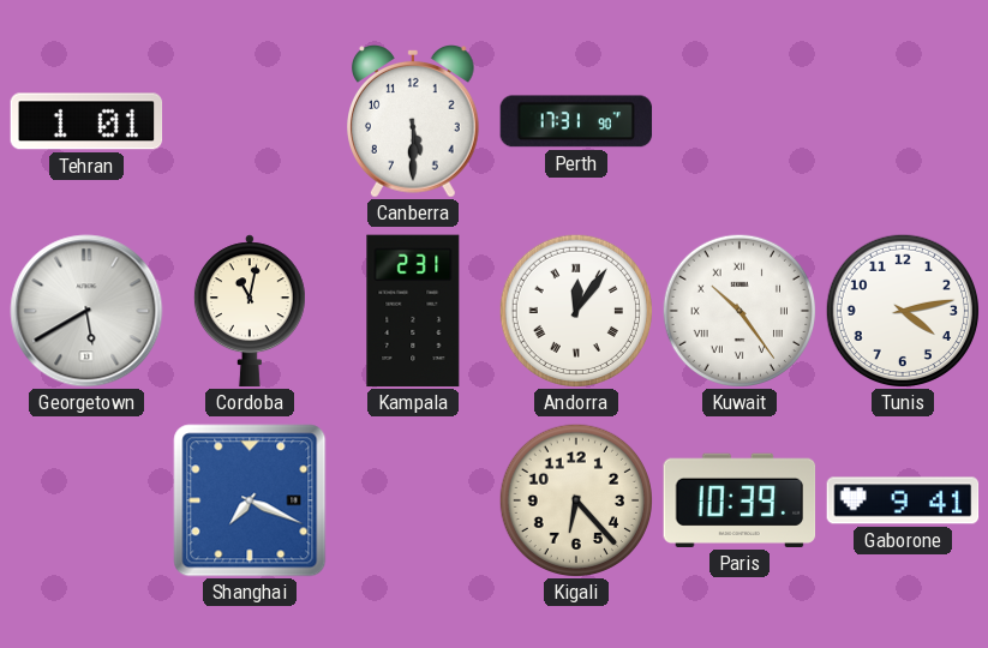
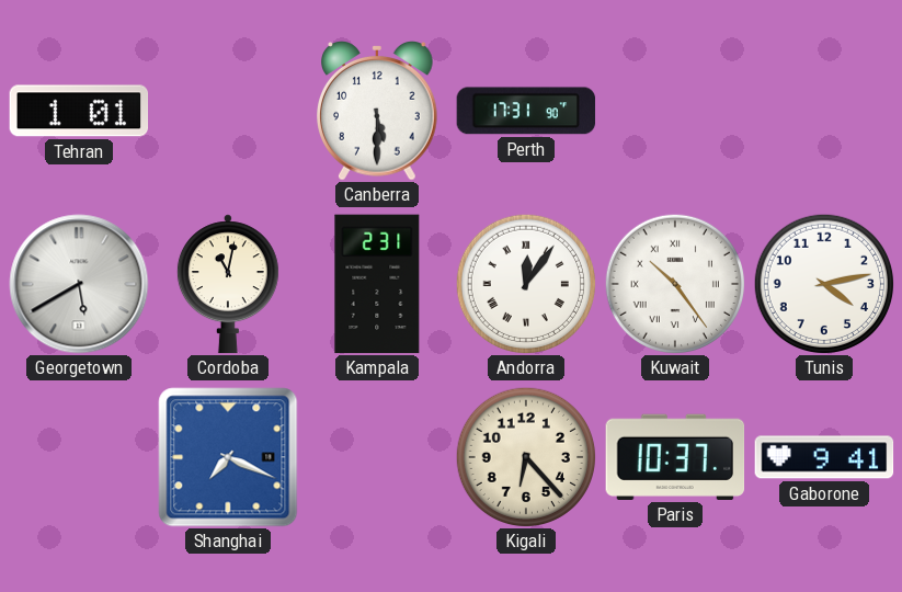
Paris: 10:39 -> 10:37
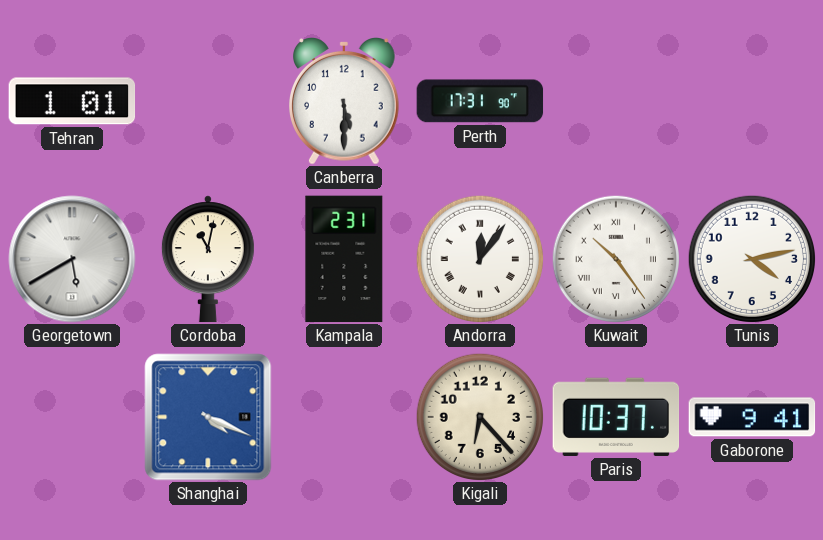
Shanghai: 7:19 -> 4:19
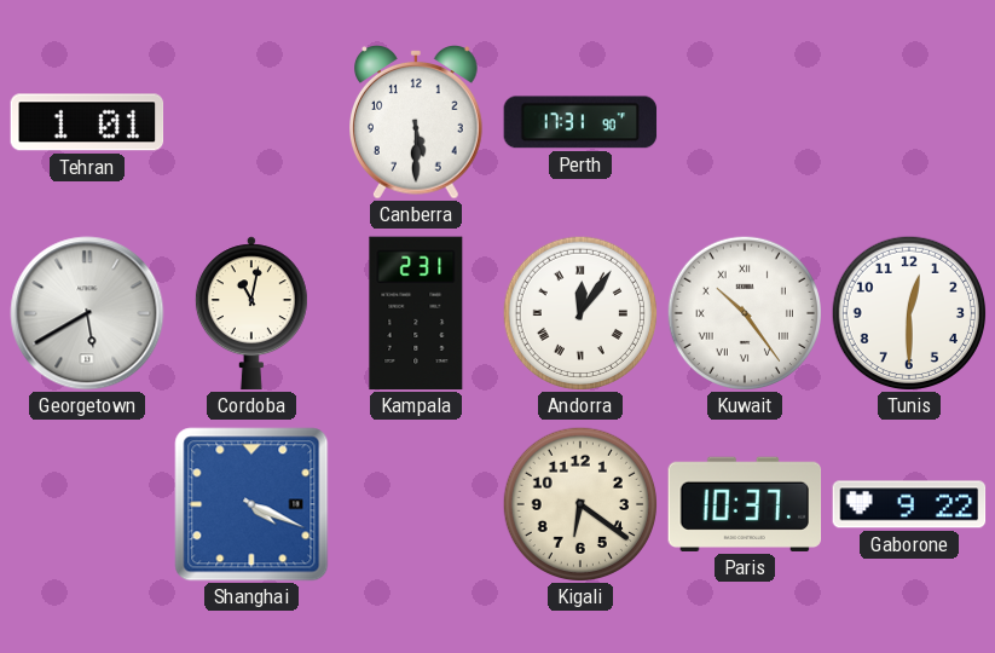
Tunis: 4:13 -> 12:30
Kigali: 6:23 -> 6:21
Gaborone: 9:41 -> 9:22
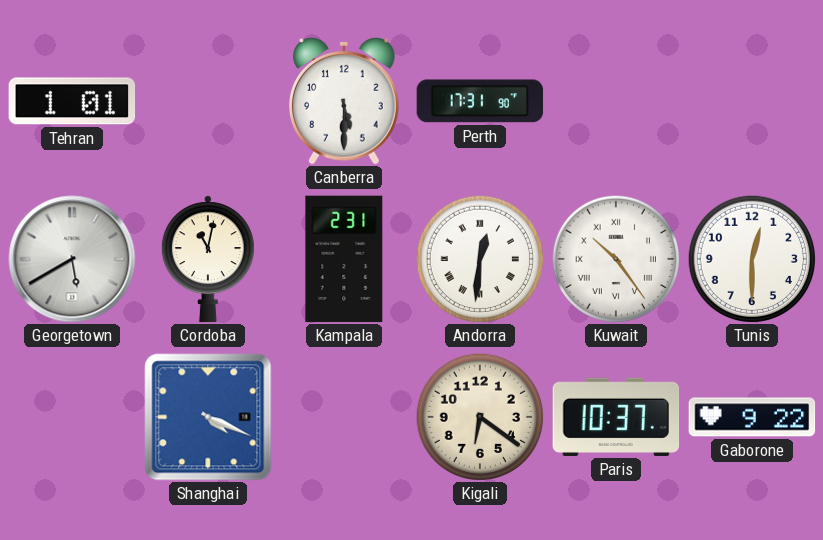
Andorra: 12:06 -> 12:31
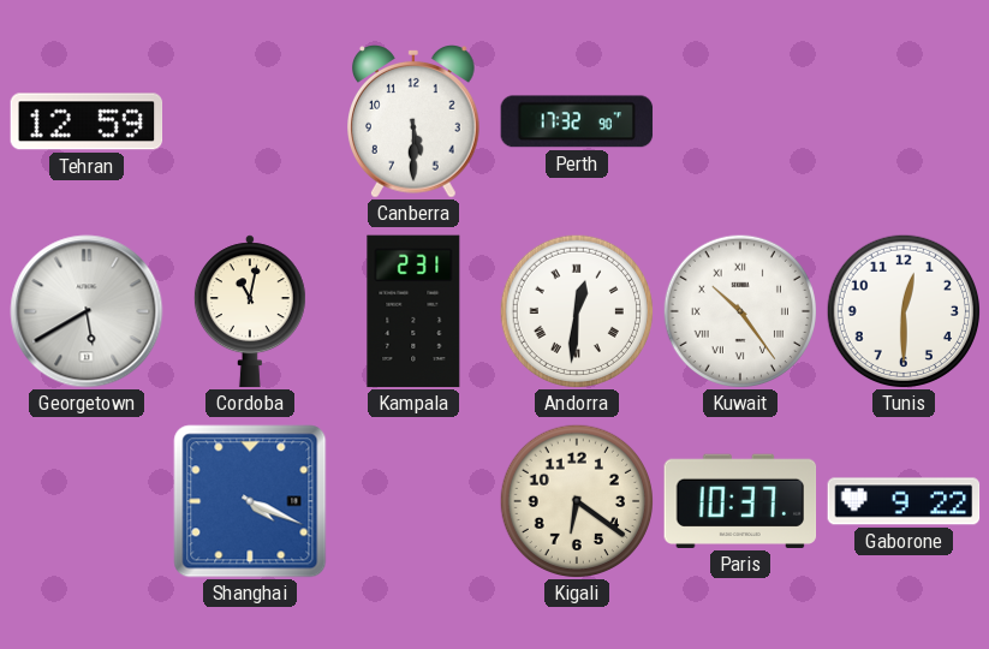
Tehran: 1:01 -> 12:59
Perth: 17:31 -> 17:32
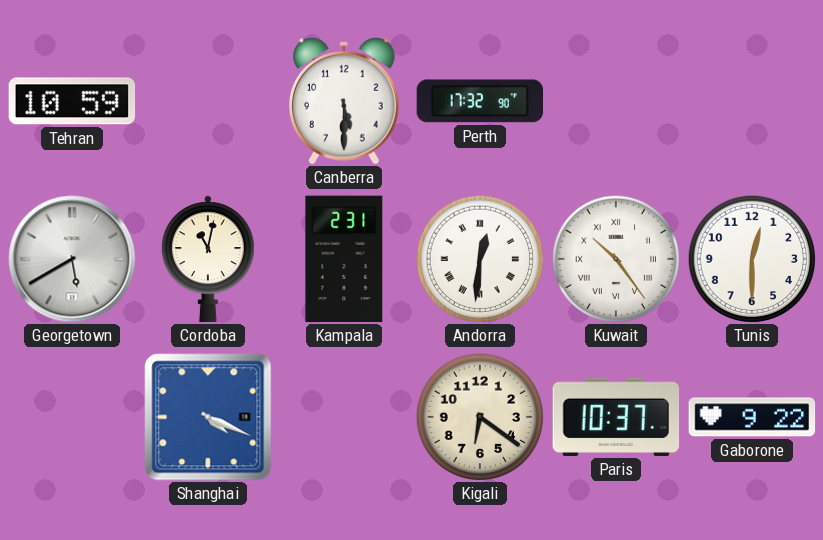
Tehran: 12:59 -> 10:59
